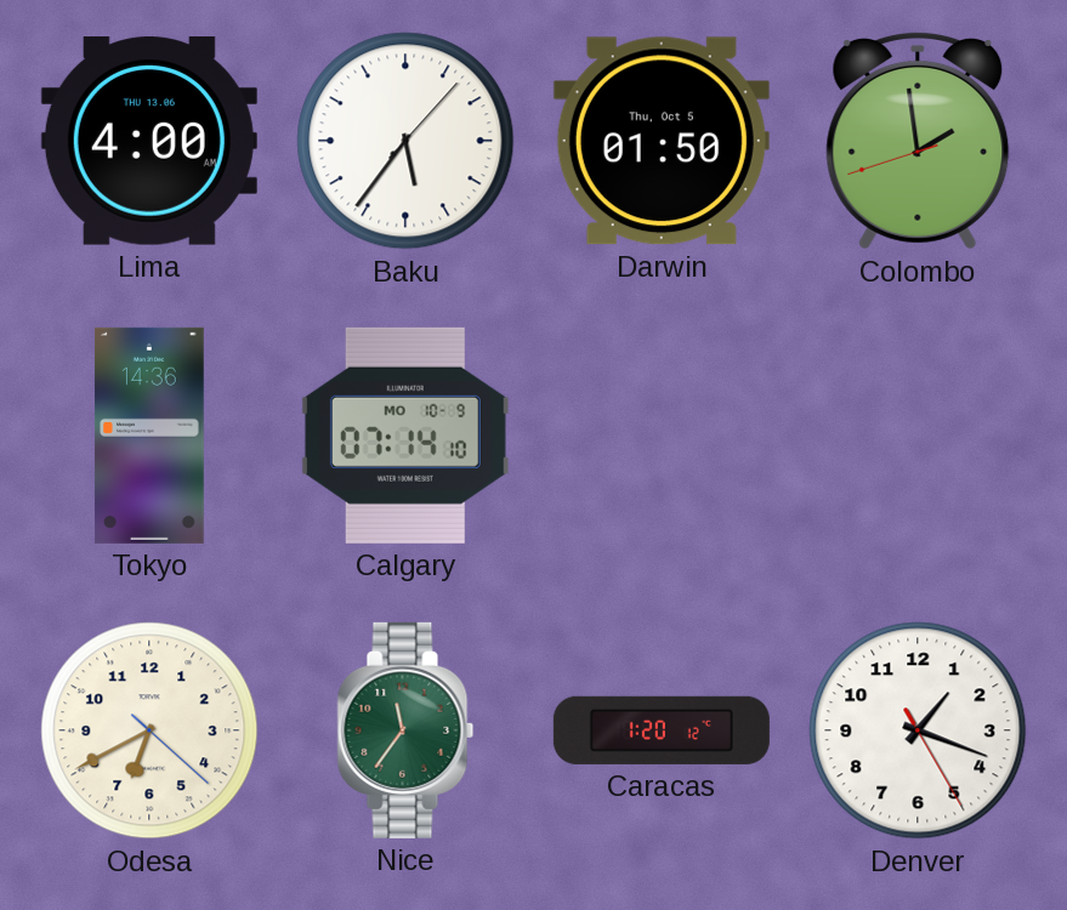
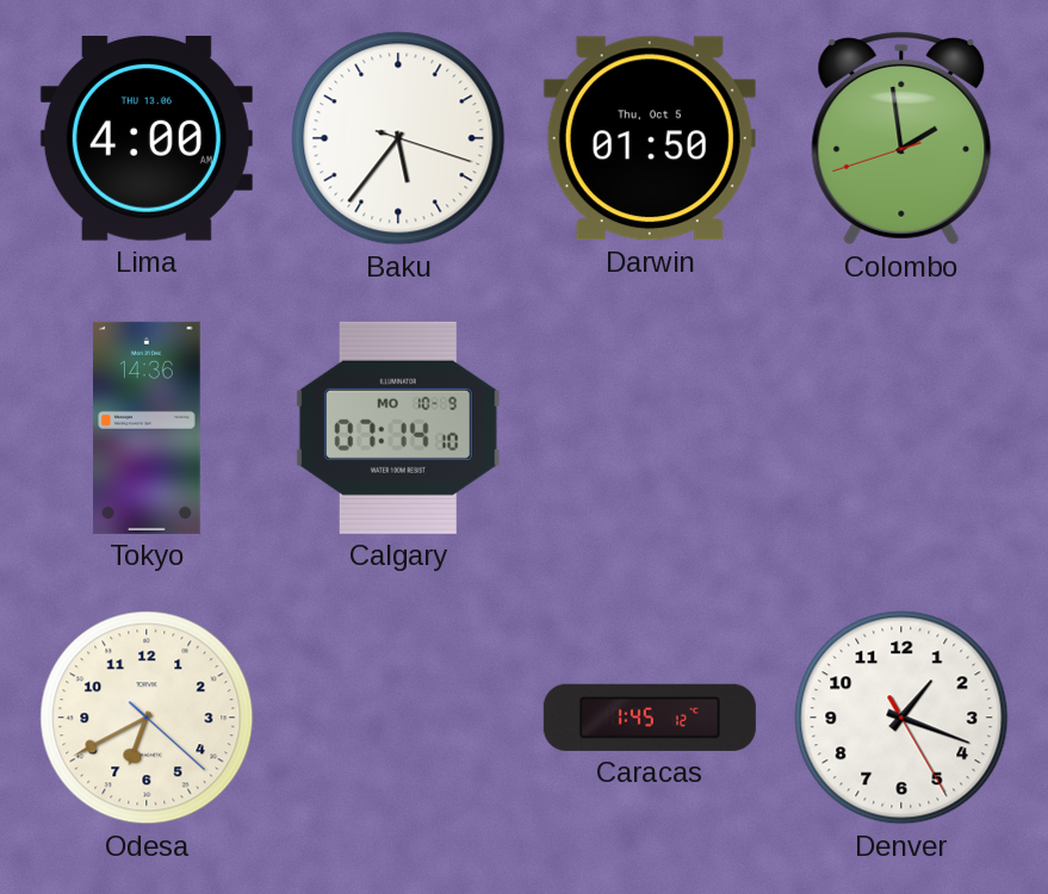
Baku: 5:36:07 -> 5:36:18
Nice: 11:36 -> none
Caracas: 1:20 -> 1:45
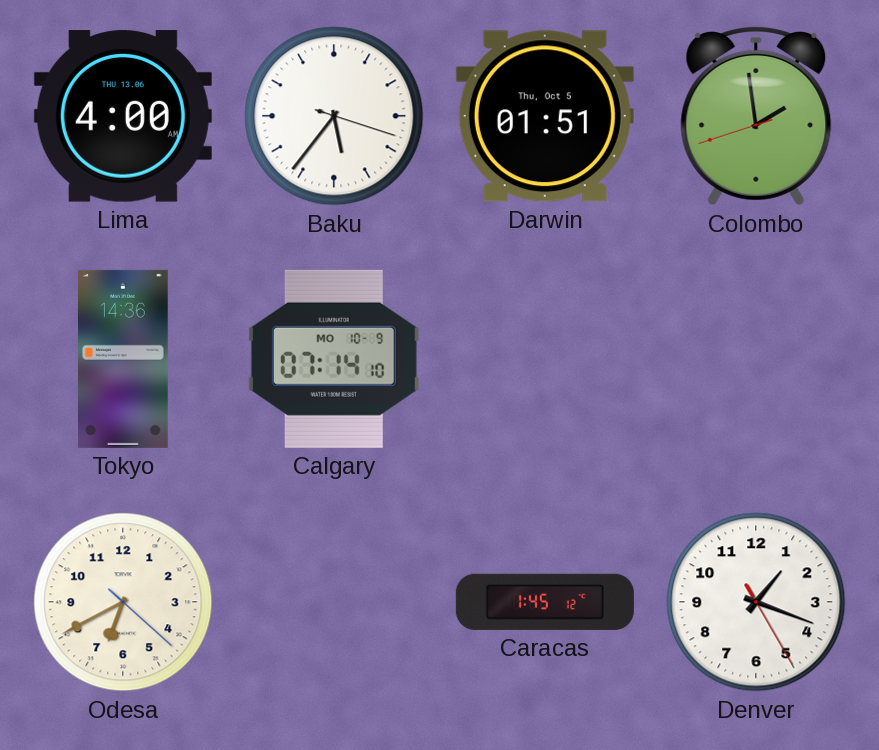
Darwin: 01:50 -> 01:51
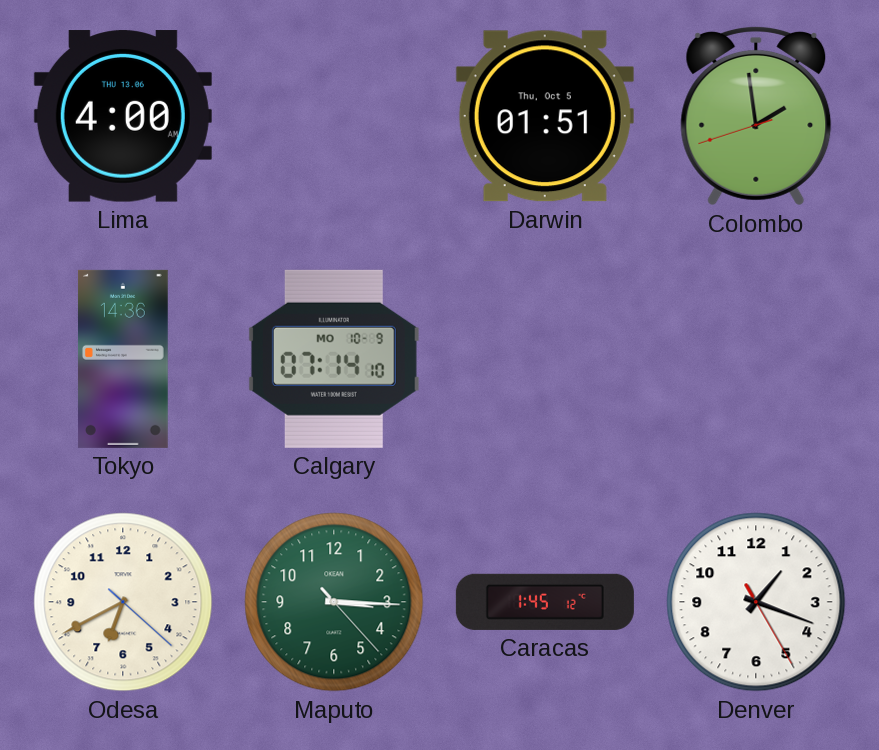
Baku: 5:36 -> none
Maputo: none -> 3:15
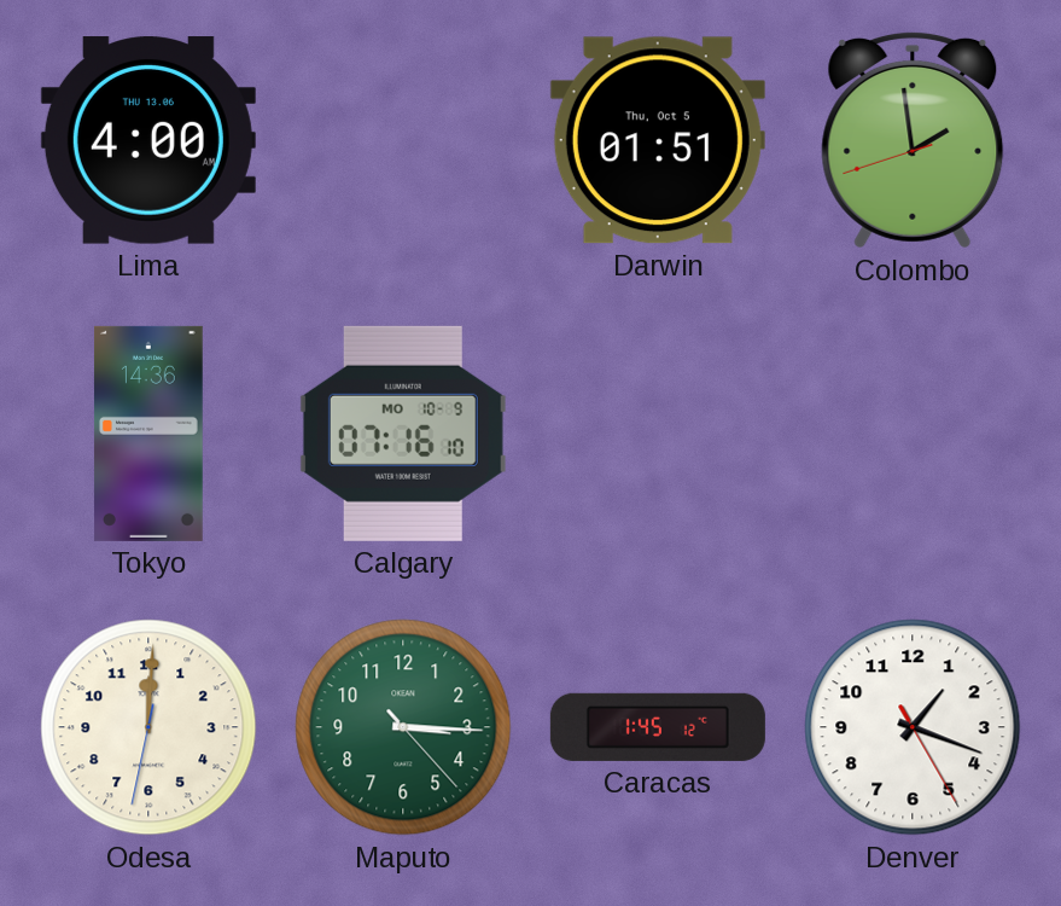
Calgary: 07:14 -> 07:16
Odesa: 6:40 -> 12:00
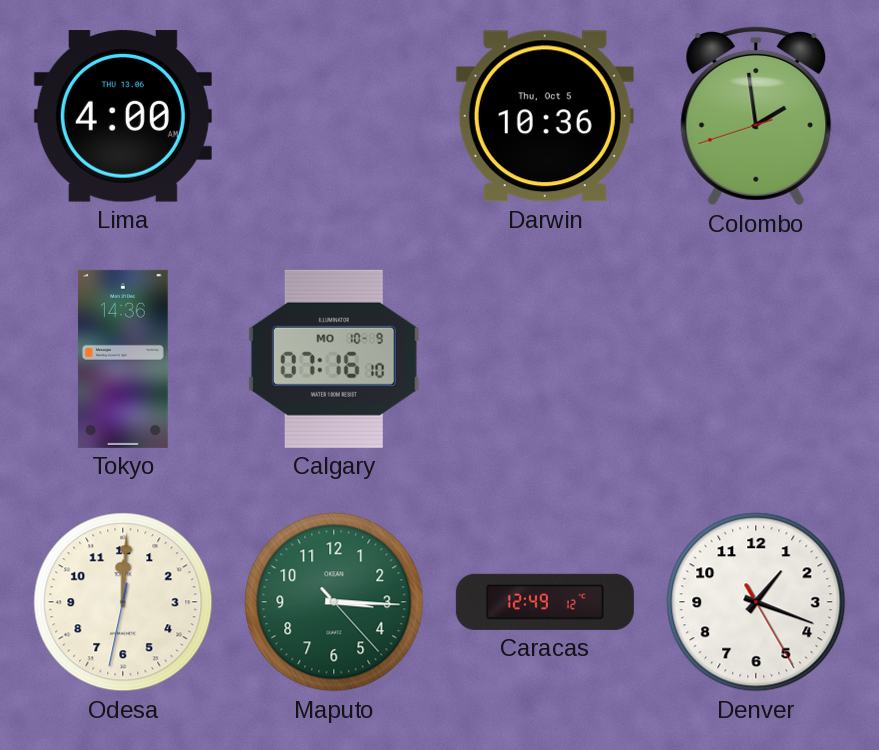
Darwin: 01:51 -> 10:36
Caracas: 1:45 -> 12:49
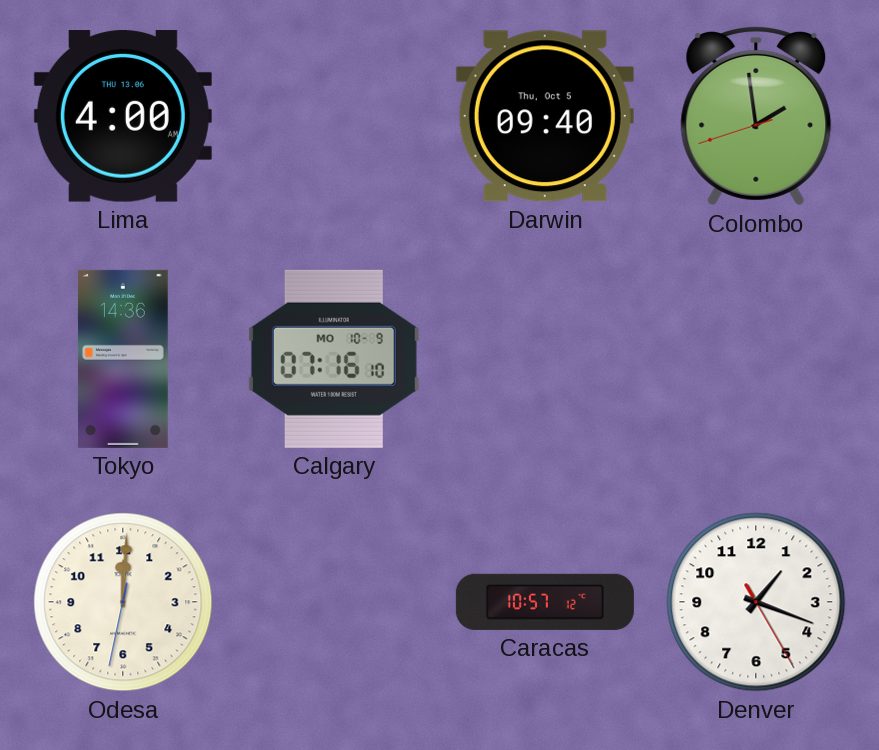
Darwin: 10:36 -> 09:40
Maputo: 3:15 -> none
Caracas: 12:49 -> 10:57
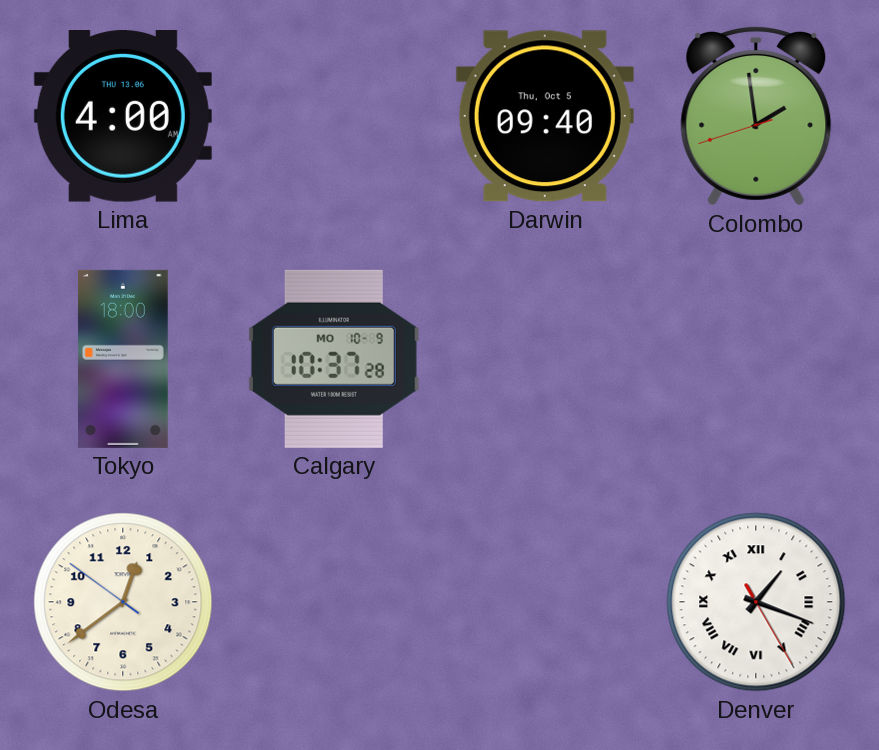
Tokyo: 14:36 -> 18:00
Calgary: 07:16 -> 10:37
Odesa: 12:00 -> 12:38
Caracas: 10:57 -> none
Denver numerals: Arabic -> Roman
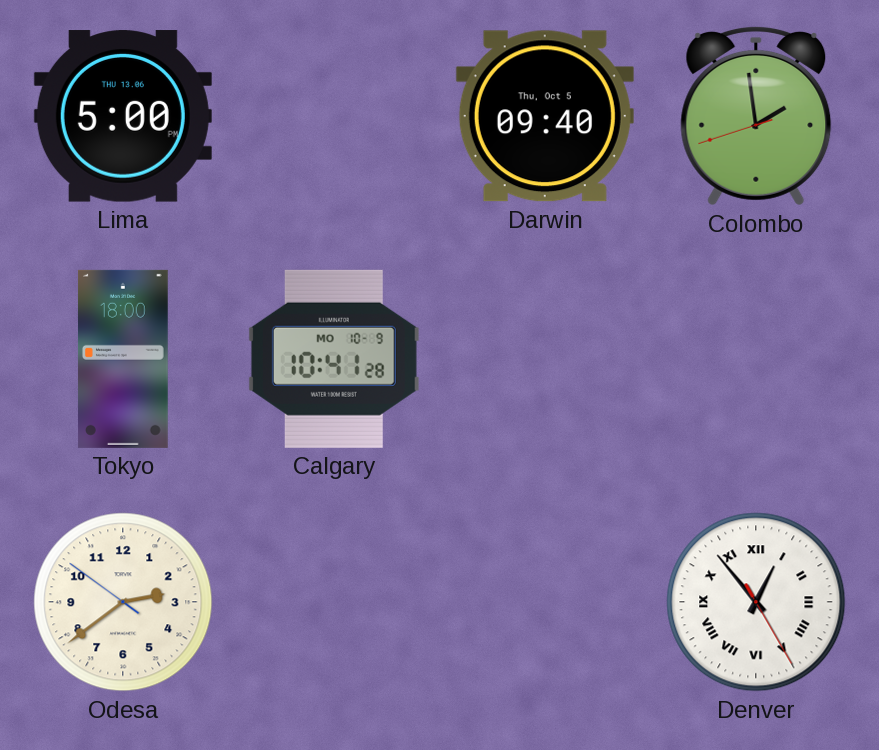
Lima: 4:00 -> 5:00
Calgary: 10:37 -> 10:41
Odesa: 12:38 -> 2:38
Denver: 1:18 -> 12:53
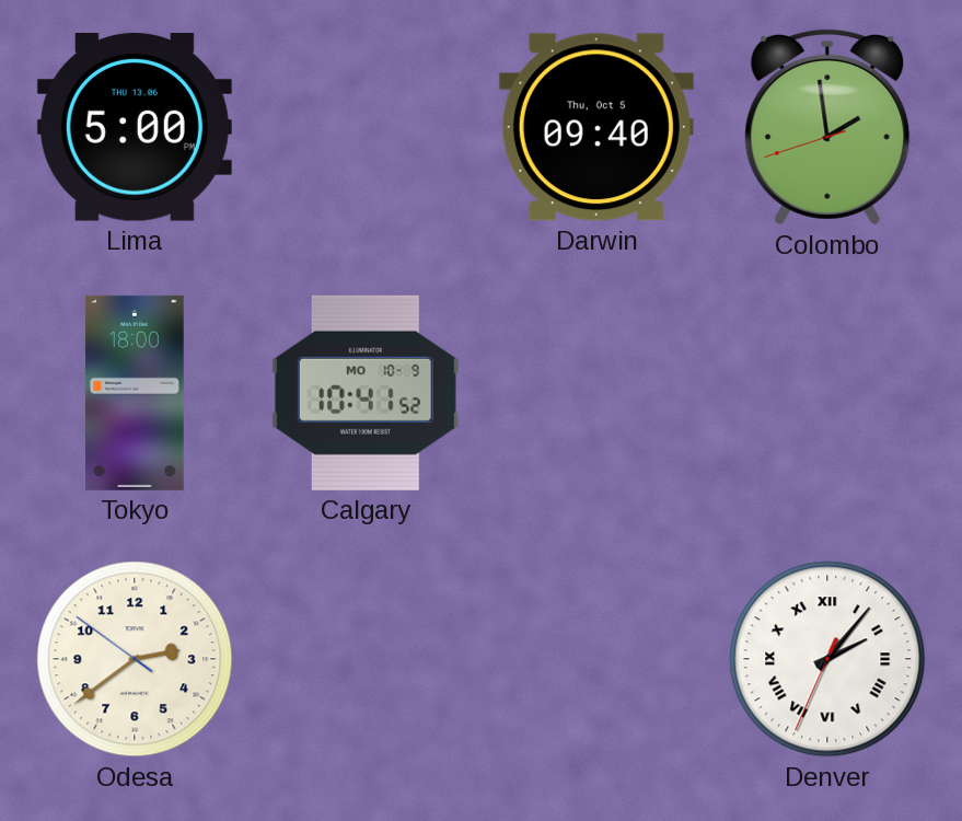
Calgary: 10:41:28 -> 10:41:52
Denver: 12:53 -> 2:06
